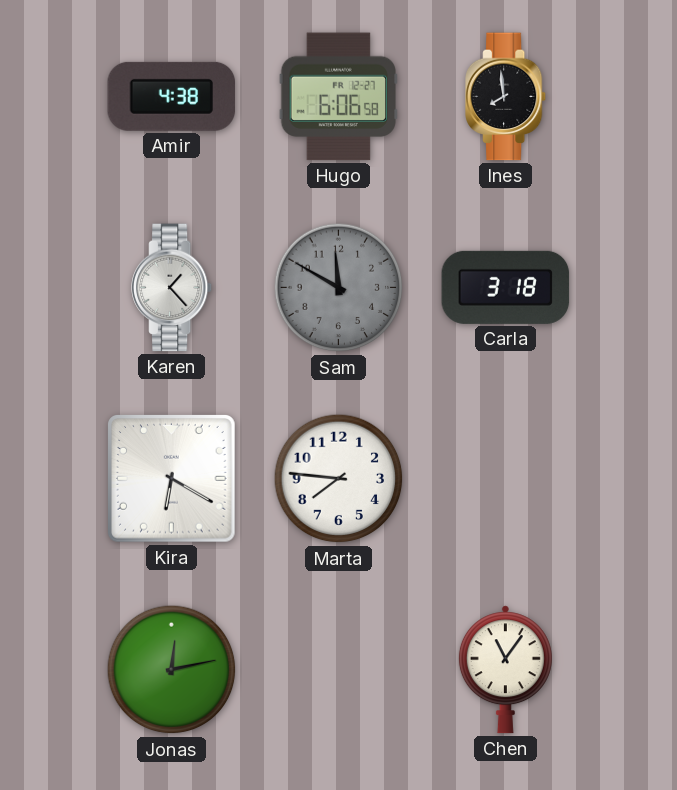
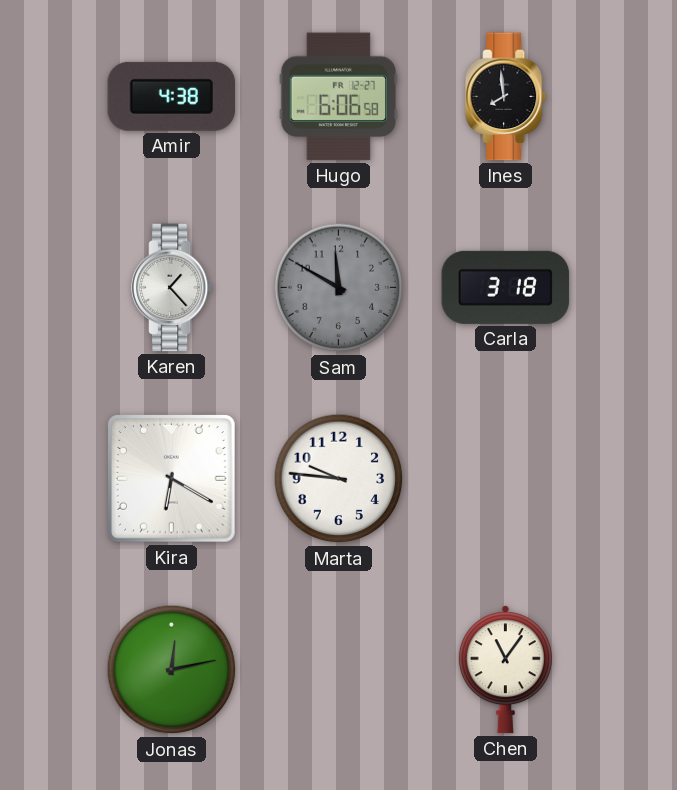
Marta: 7:46 -> 9:46
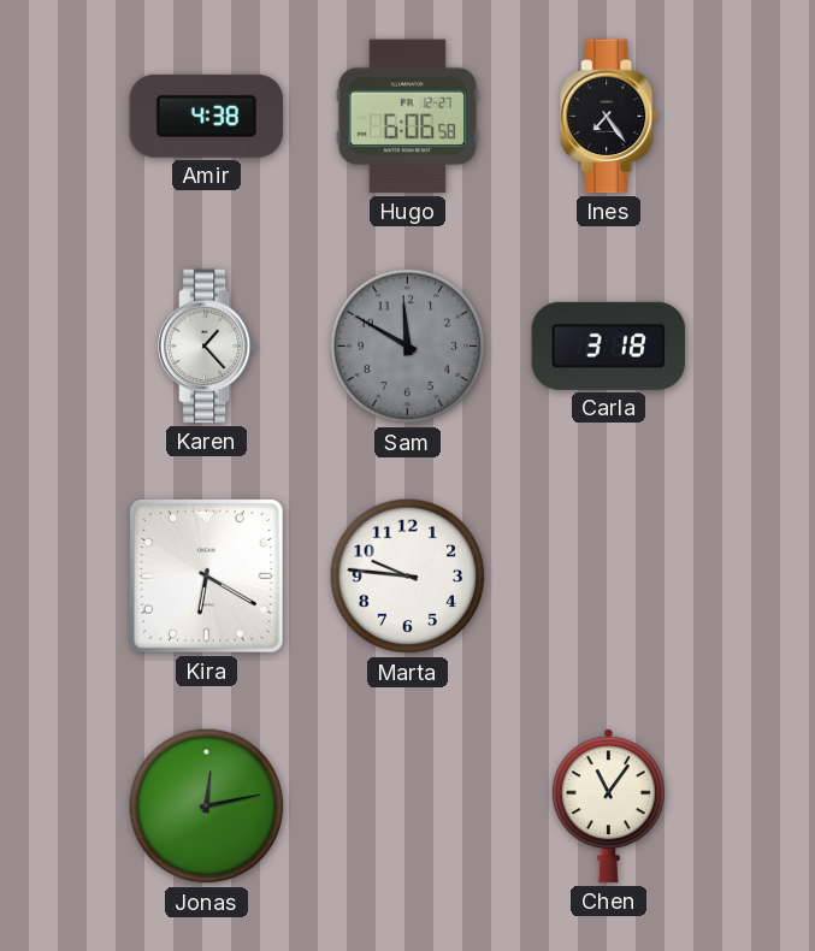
Ines: 7:59 -> 7:24
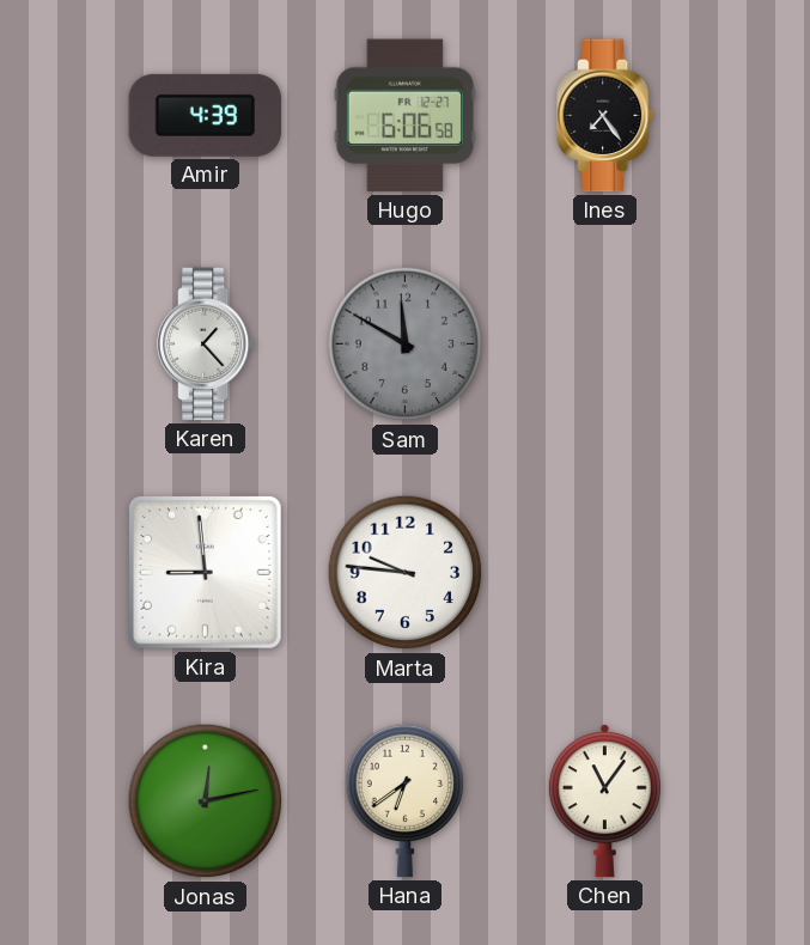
Amir: 4:38 -> 4:39
Carla: 3:18 -> none
Kira: 6:20 -> 8:59
Hana: none -> 6:39
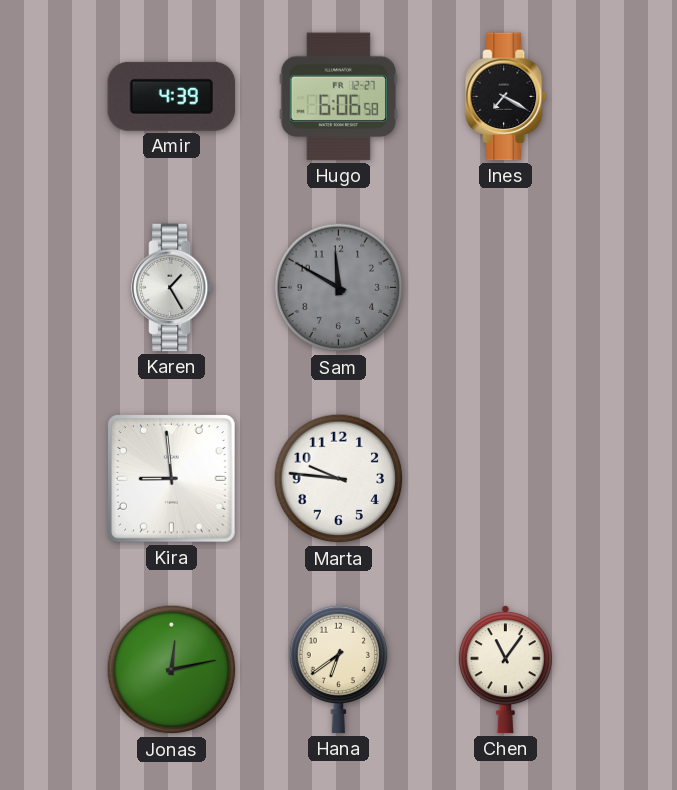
Ines: 7:24 -> 7:20
Karen: 1:23 -> 1:25
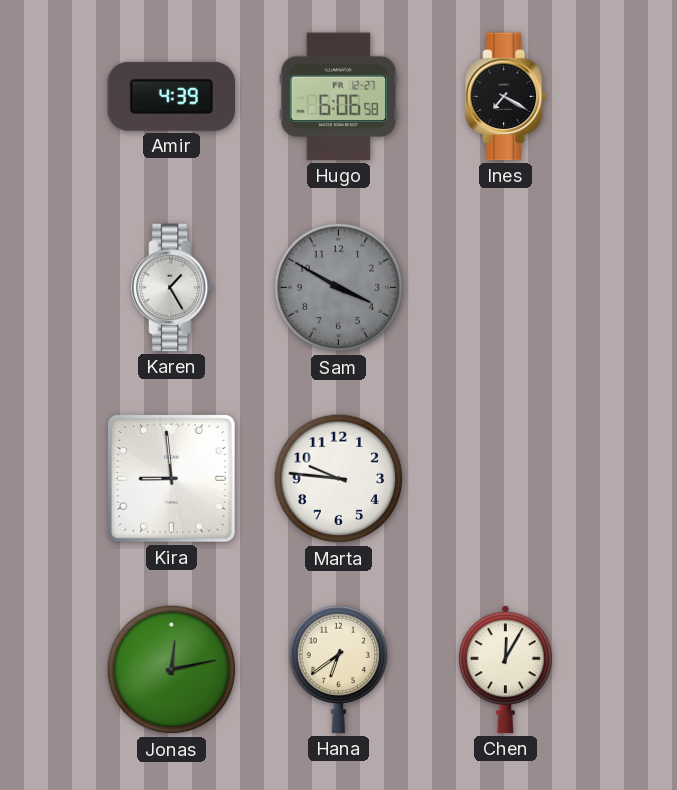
Sam: 11:50 -> 3:50
Chen: 11:06 -> 12:05
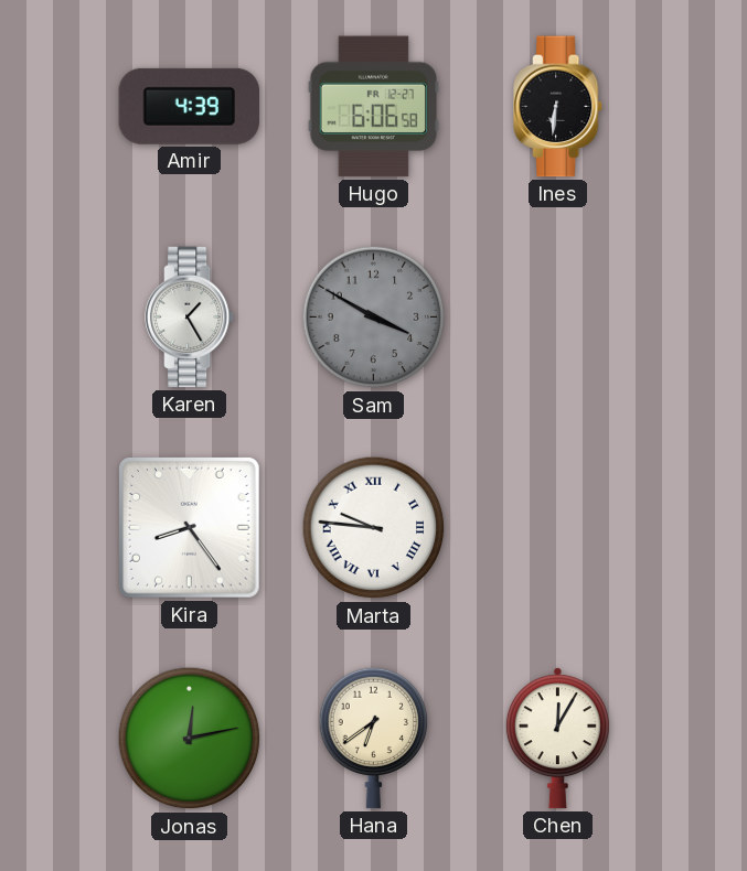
Ines: 7:20 -> 6:31
Kira: 8:59 -> 8:24
Marta numerals: Arabic -> Roman
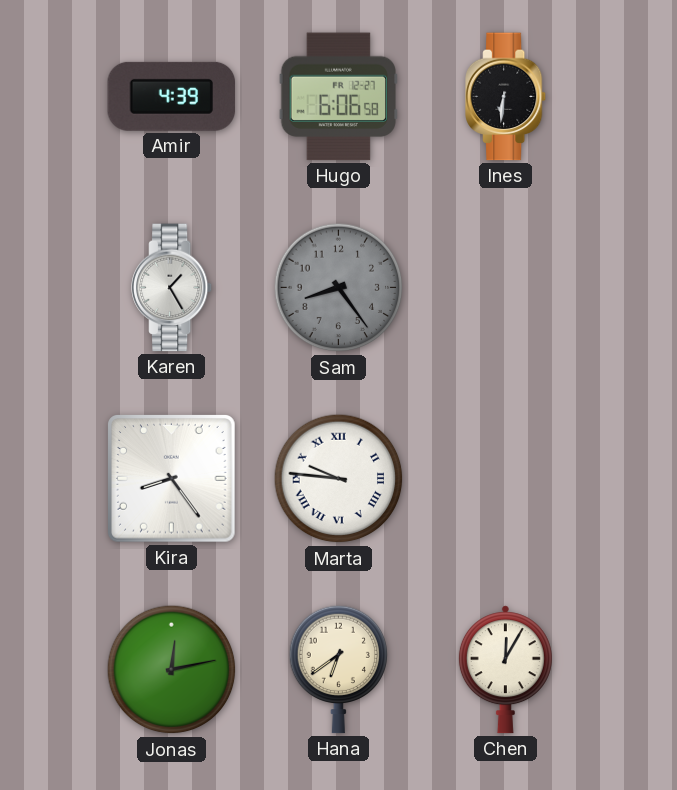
Sam: 3:50 -> 8:24
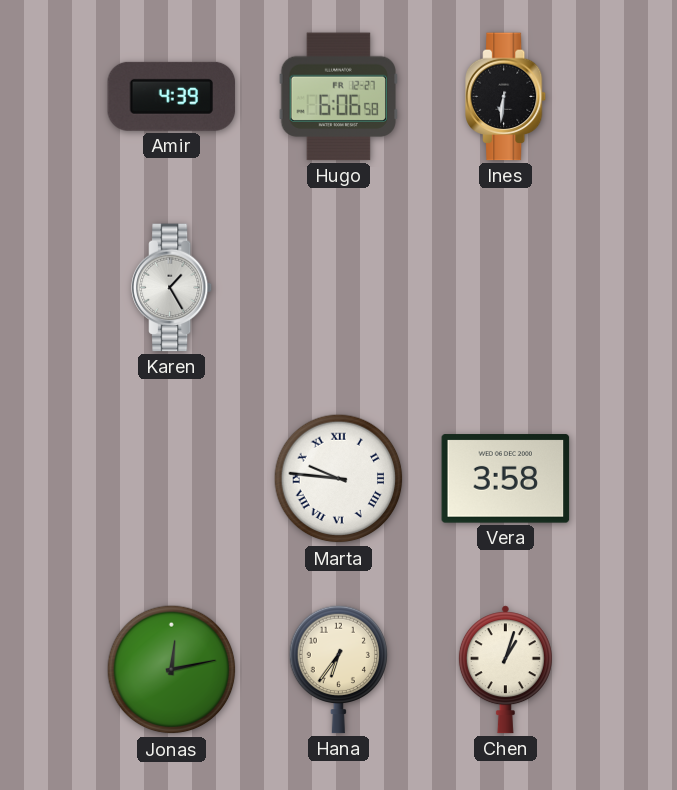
Sam: 8:24 -> none
Kira: 8:24 -> none
Vera: none -> 3:58
Hana: 6:39 -> 6:36
Chen: 12:05 -> 1:03
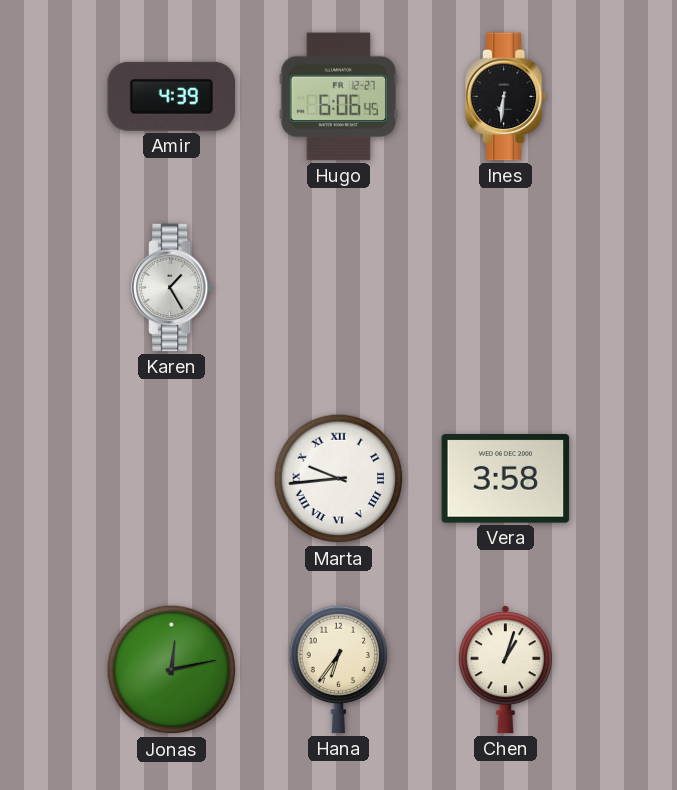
Hugo: 6:06:58 -> 6:06:45
Marta: 9:46 -> 9:44
